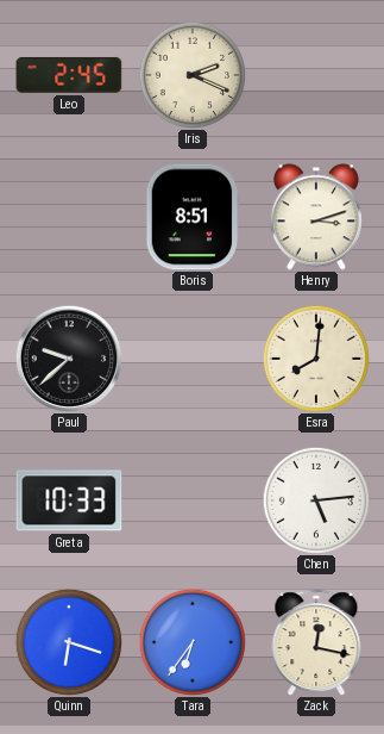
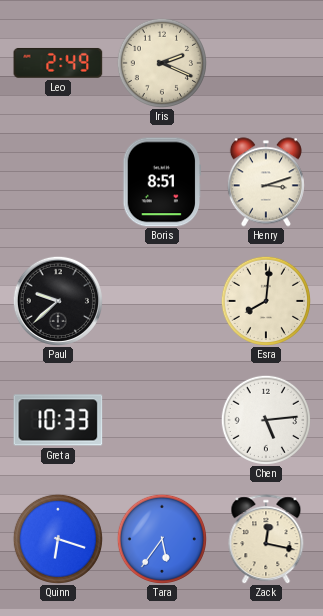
Leo: 2:45 -> 2:49
Tara: 6:36 -> 5:36
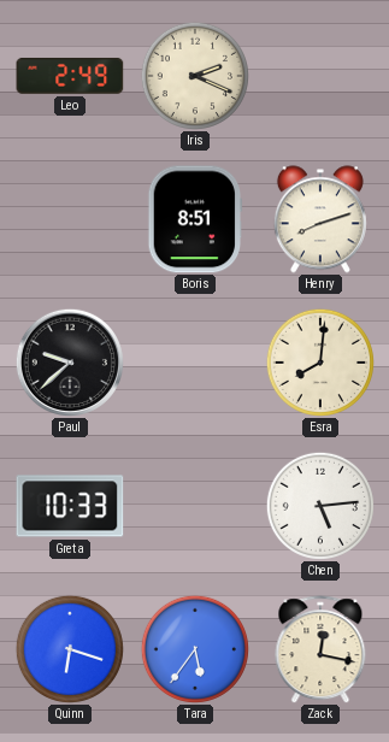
Henry: 3:12 -> 8:12
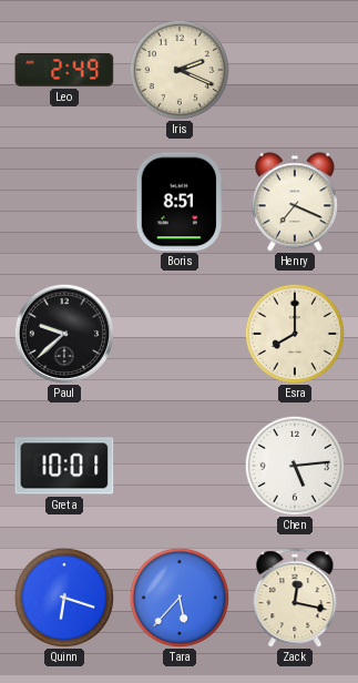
Henry: 8:12 -> 7:19
Esra: 8:01 -> 8:00
Greta: 10:33 -> 10:01
Tara: 5:36 -> 5:37
